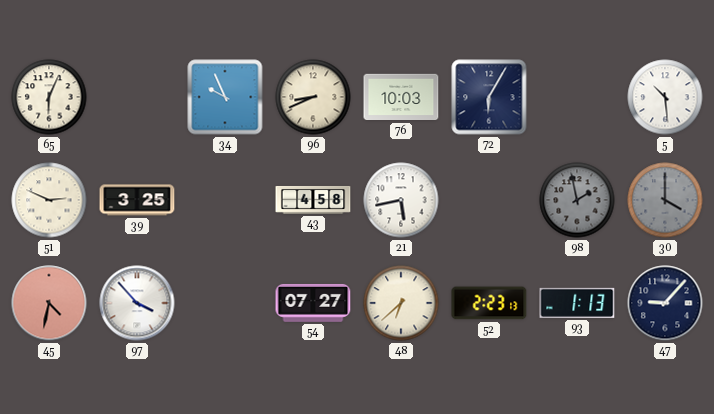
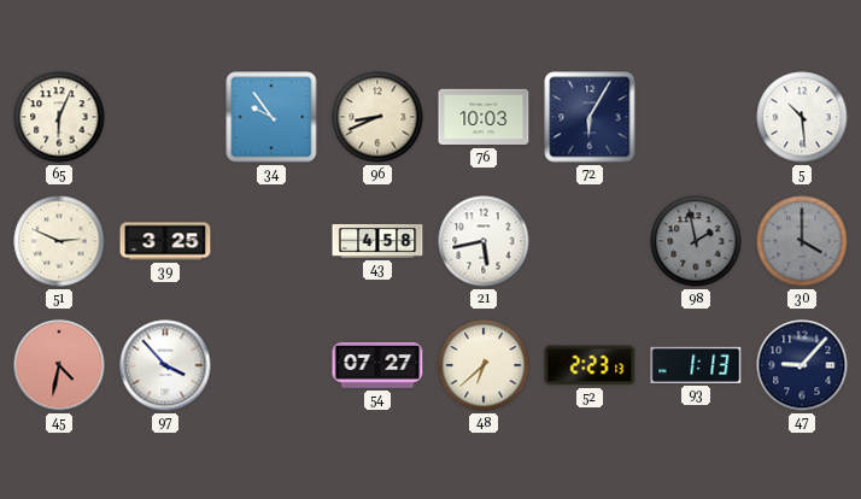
34: 9:56 -> 9:54
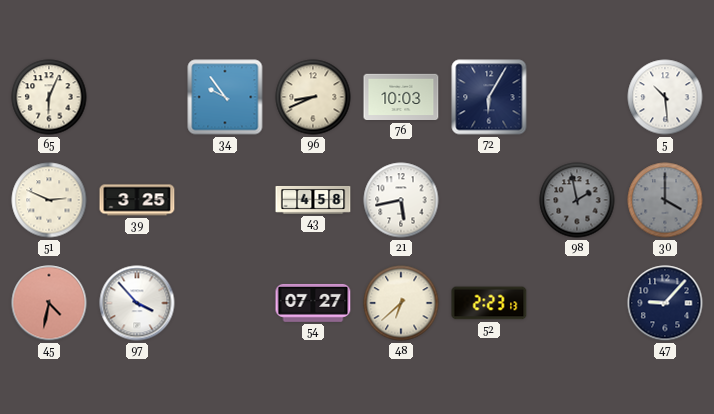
93: 1:13 -> none
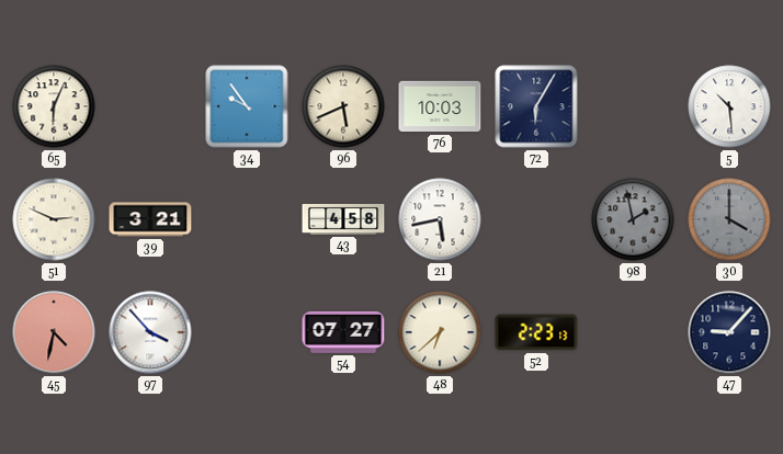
96: 8:41 -> 5:41
39: 3:25 -> 3:21
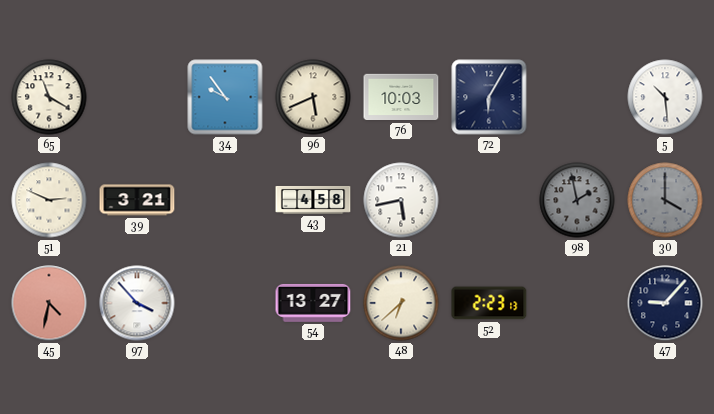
65: 6:04 -> 11:20
54: 07:27 -> 13:27
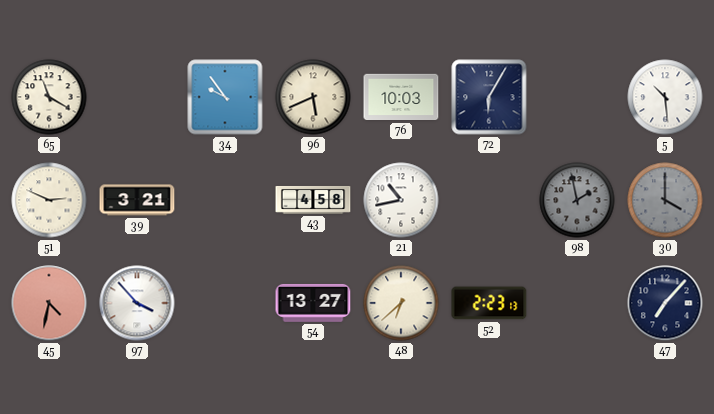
21: 5:43 -> 10:43
47: 9:07 -> 7:07
